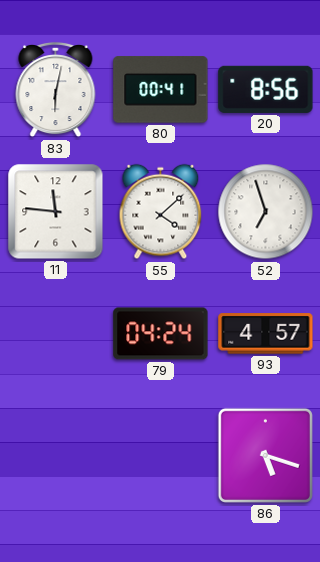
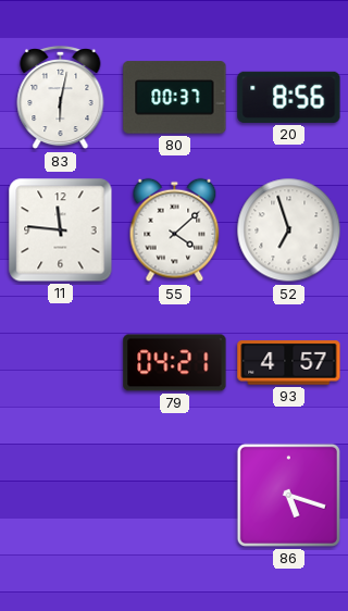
80: 00:41 -> 00:37
79: 04:24 -> 04:21
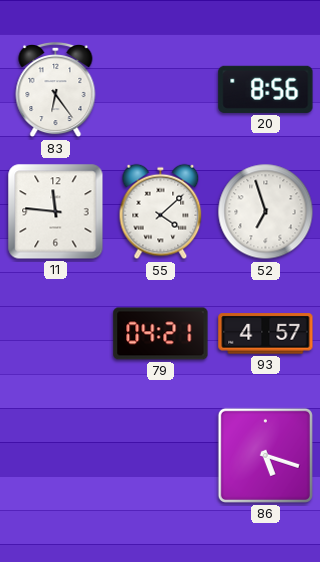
83: 6:02 -> 6:24
80: 00:37 -> none
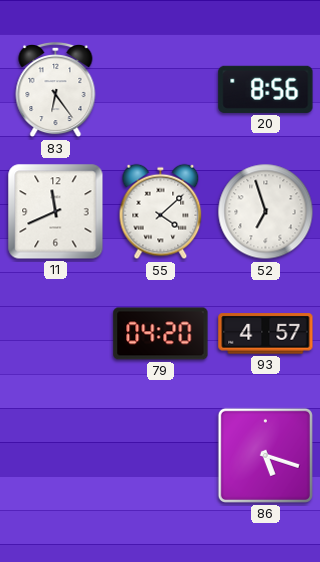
11: 11:46 -> 11:41
79: 04:21 -> 04:20
